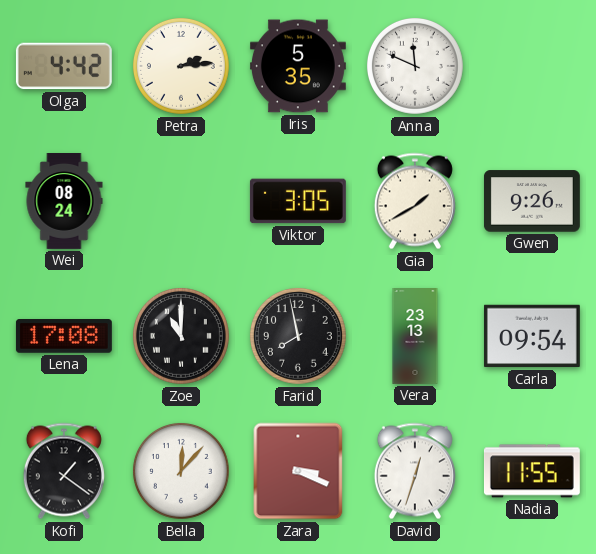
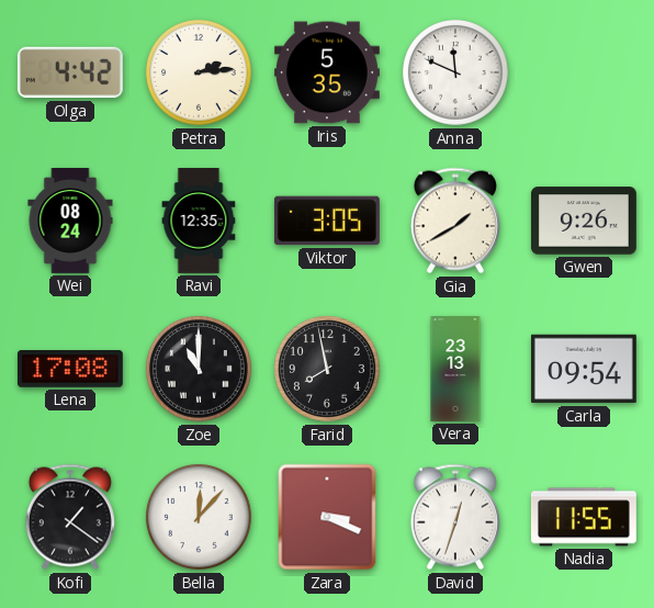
Ravi: none -> 12:35
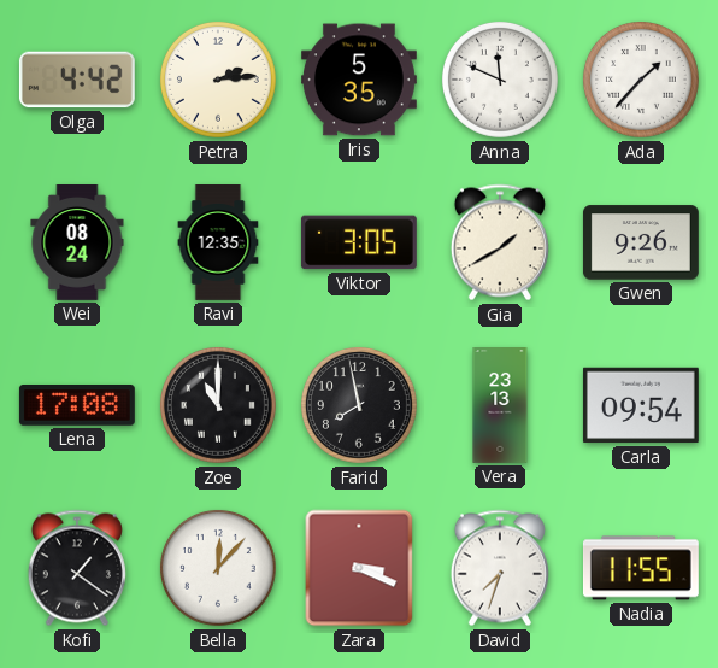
Ada: none -> 1:37
David: 12:33 -> 7:33
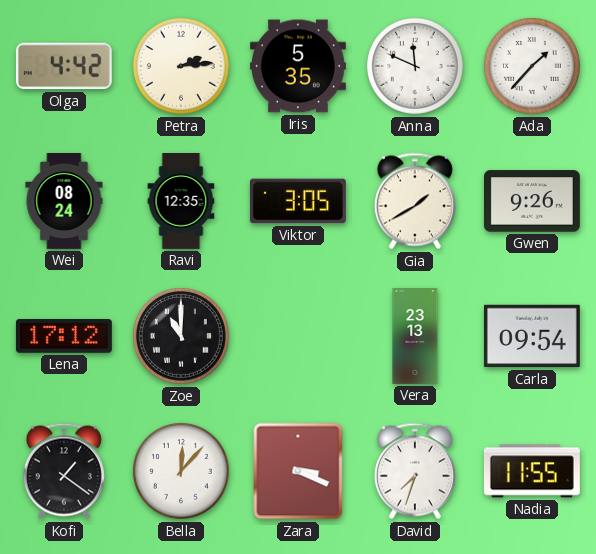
Lena: 17:08 -> 17:12
Farid: 7:58 -> none
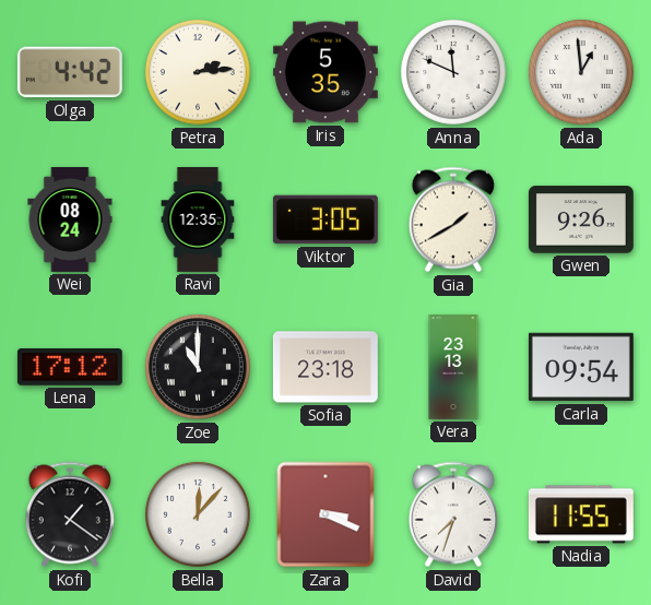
Ada: 1:37 -> 12:59
Sofia: none -> 23:18
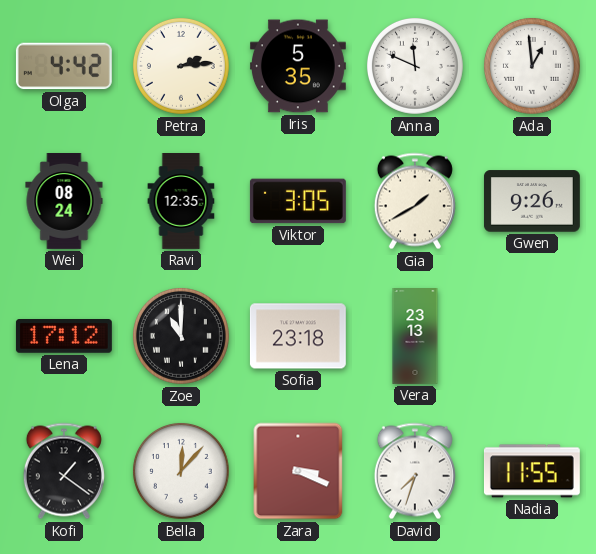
Carla: 09:54 -> none
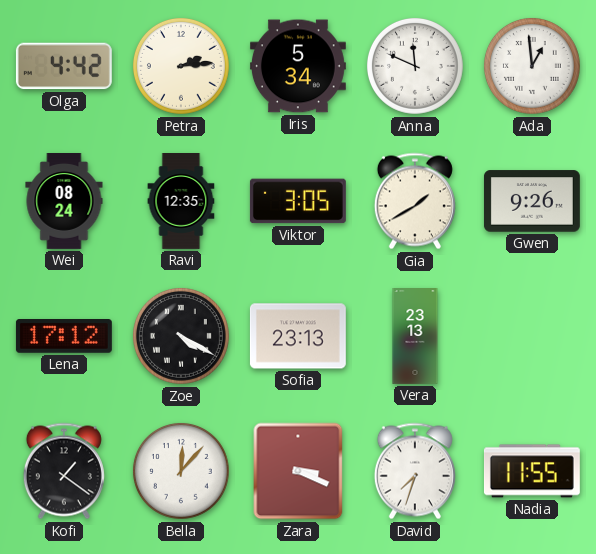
Iris: 5:35 -> 5:34
Zoe: 11:00 -> 4:20
Sofia: 23:18 -> 23:13
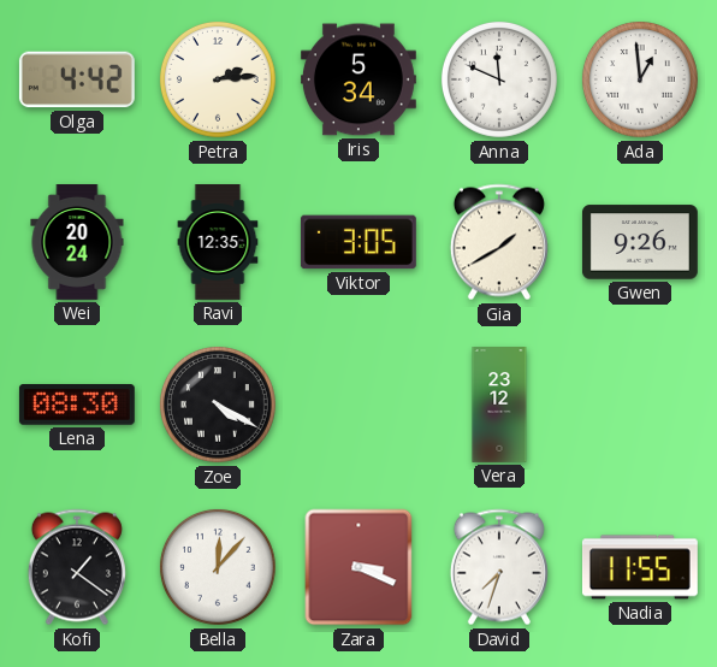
Wei: 08:24 -> 20:24
Lena: 17:12 -> 08:30
Sofia: 23:13 -> none
Vera: 23:13 -> 23:12
